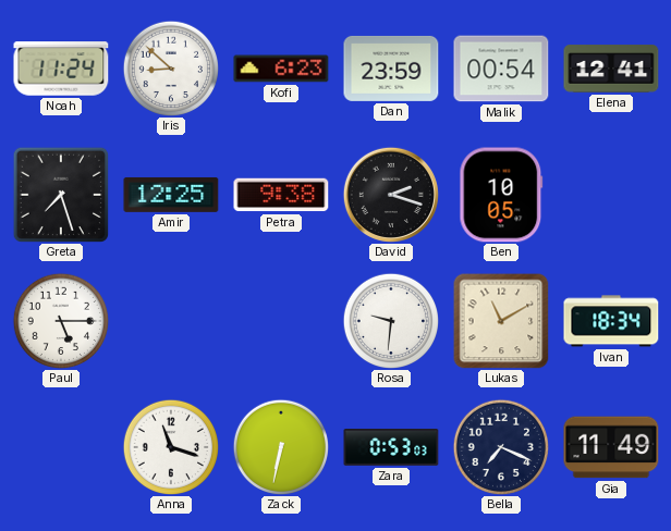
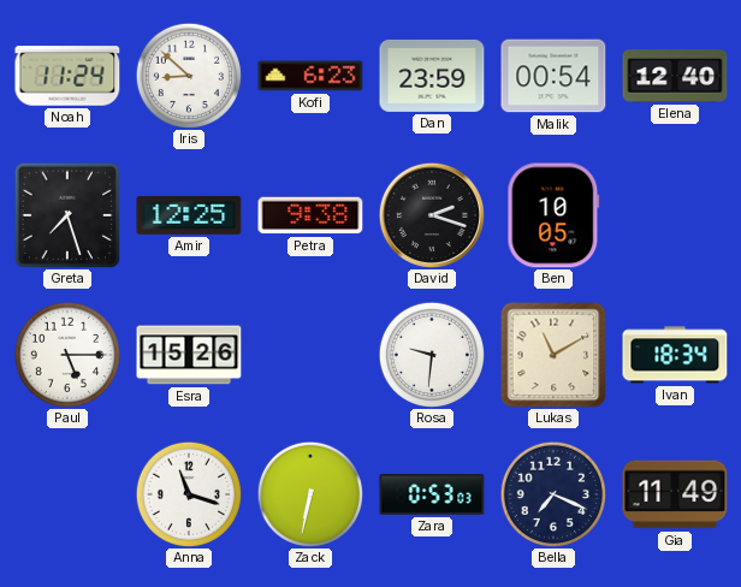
Elena: 12:41 -> 12:40
Esra: none -> 15:26
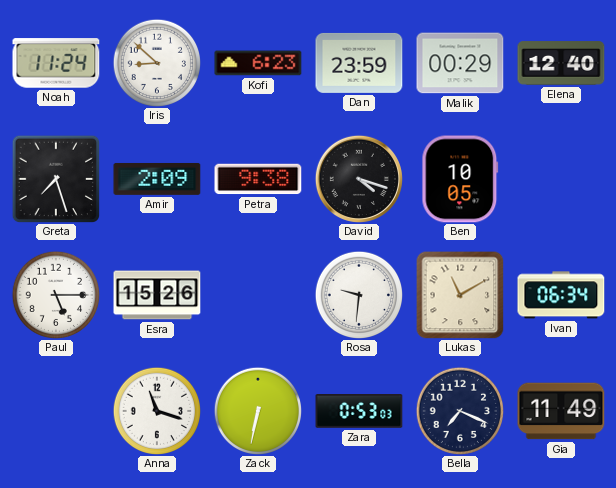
Malik: 00:54 -> 00:29
Amir: 12:25 -> 2:09
David: 2:18 -> 4:18
Ivan: 18:34 -> 06:34
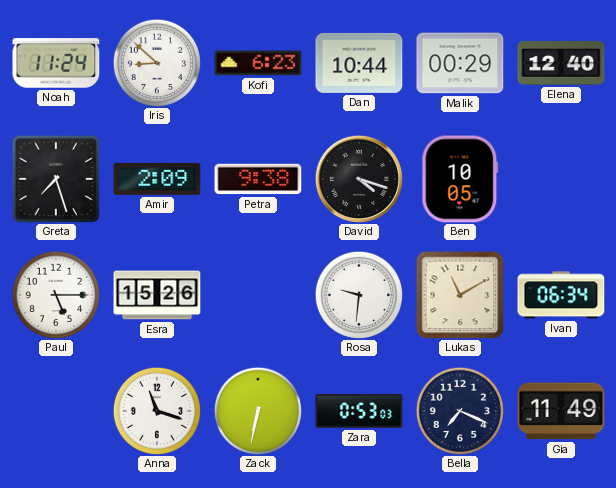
Dan: 23:59 -> 10:44
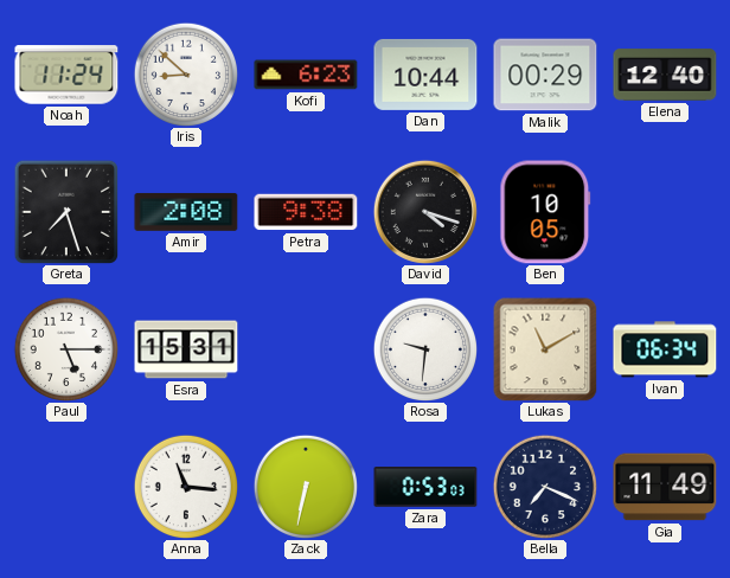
Amir: 2:09 -> 2:08
Esra: 15:26 -> 15:31
Anna: 11:18 -> 11:16
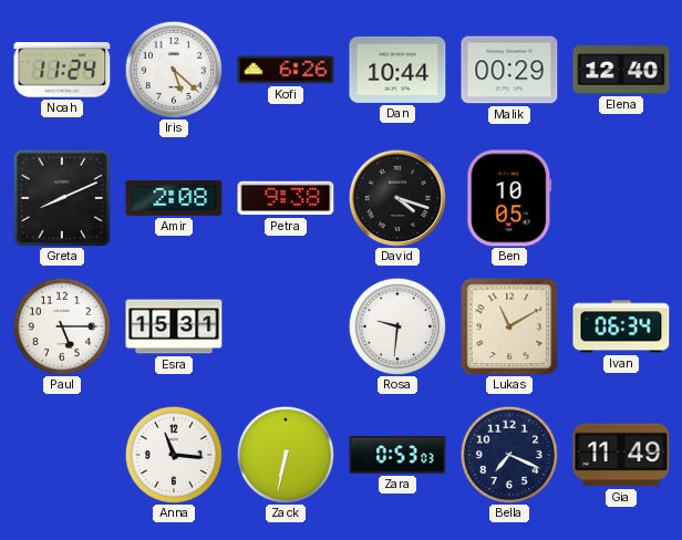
Iris: 8:52 -> 5:22
Kofi: 6:23 -> 6:26
Greta: 7:27 -> 8:11
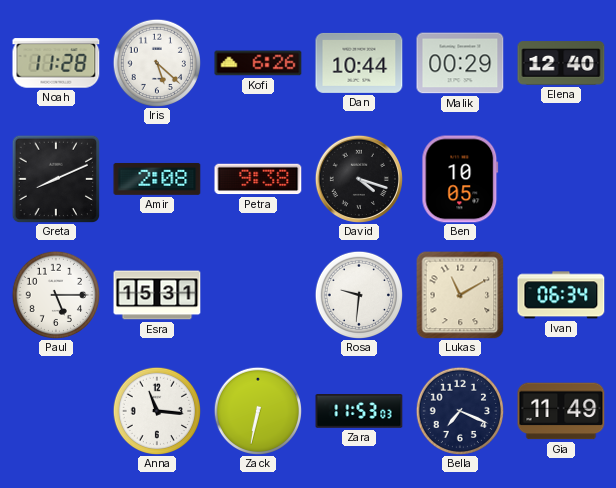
Noah: 11:24 -> 11:28
Zara: 0:53 -> 11:53
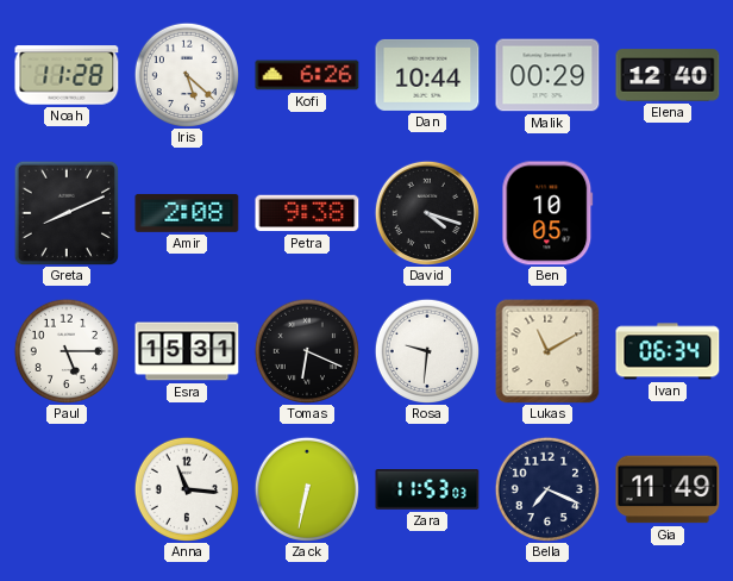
Tomas: none -> 6:19
